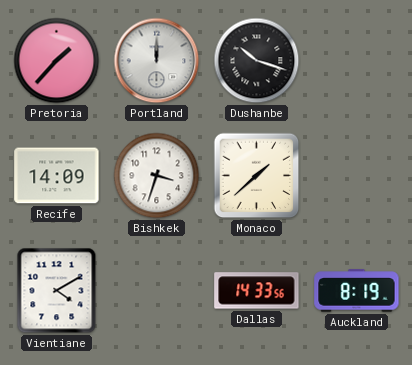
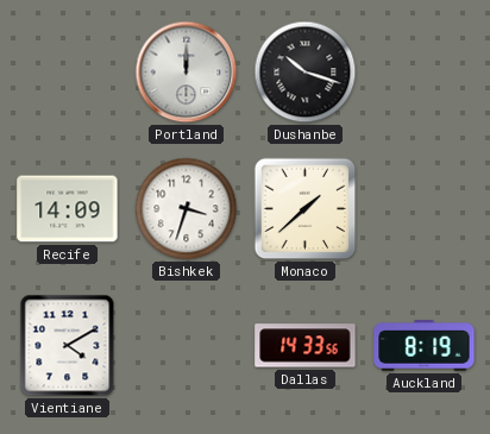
Pretoria: 1:37 -> none
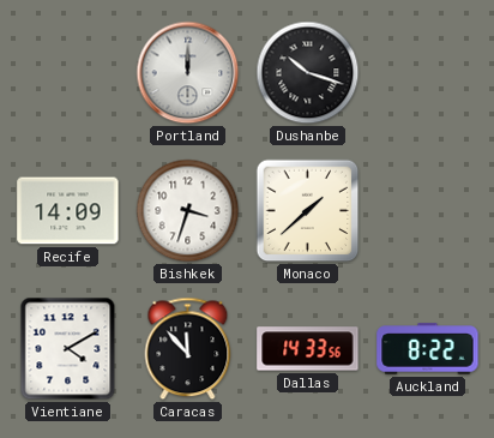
Caracas: none -> 11:53
Auckland: 8:19 -> 8:22
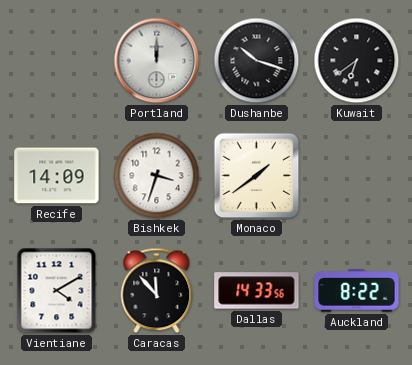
Kuwait: none -> 6:39
Monaco: 1:38 -> 1:39
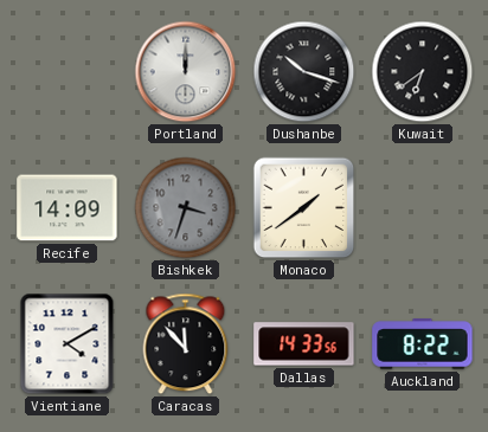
Bishkek dial: white -> grey
